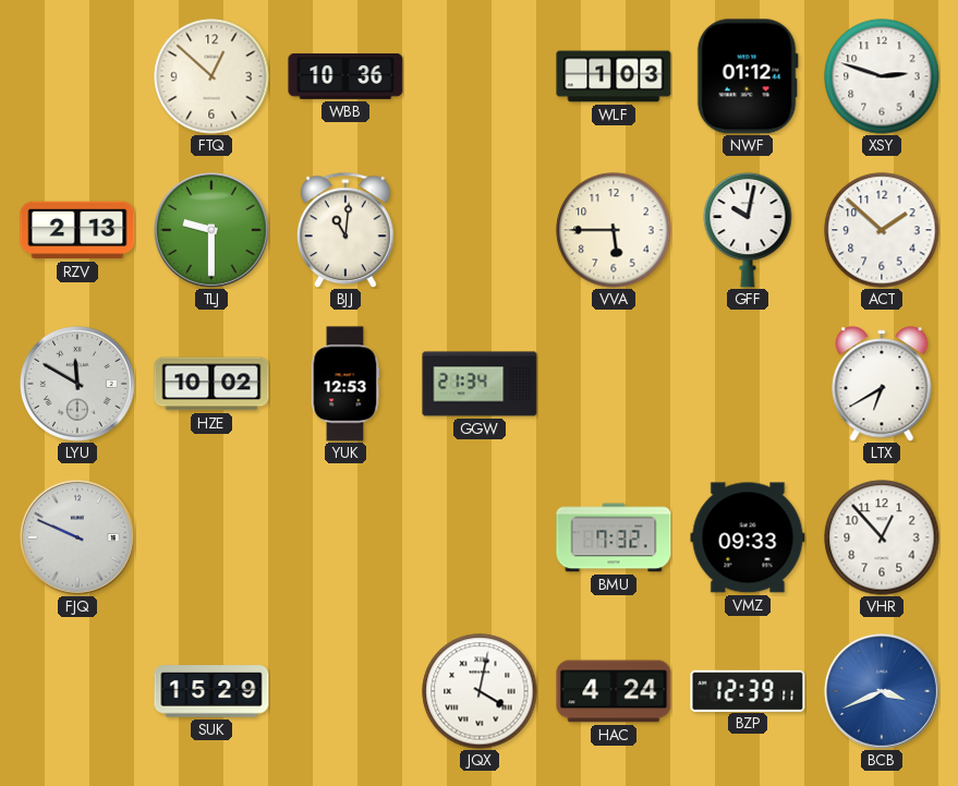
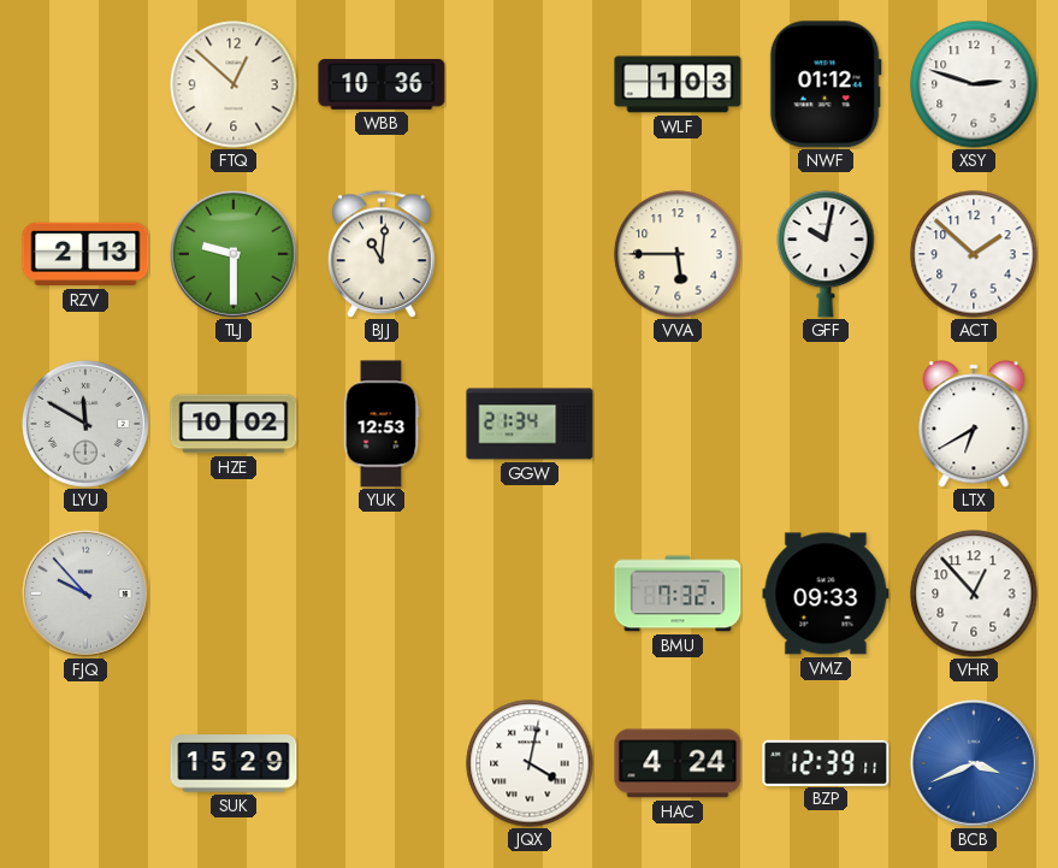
FJQ: 9:49 -> 9:53
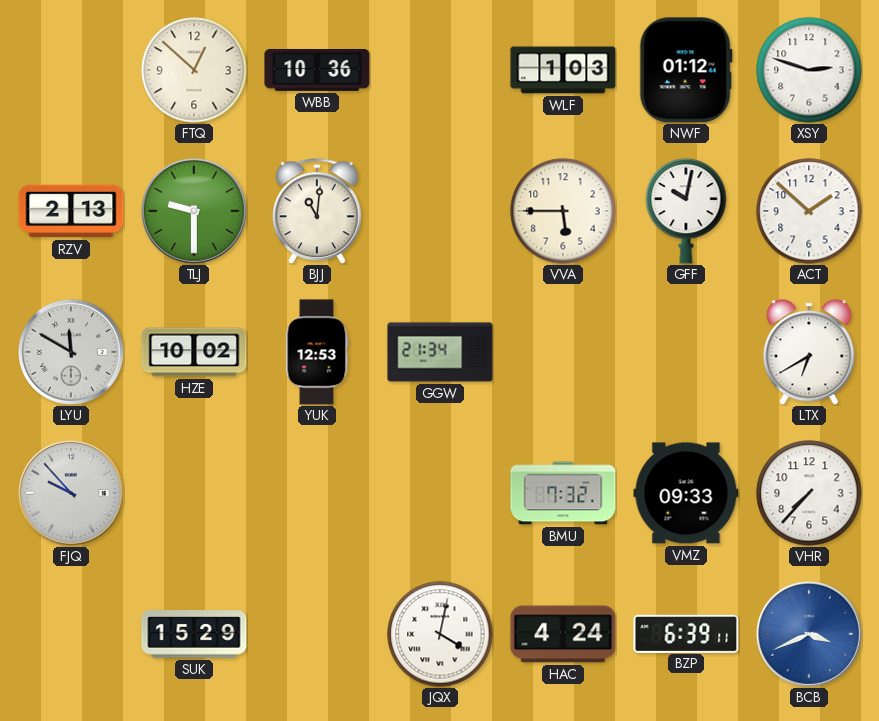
VHR: 12:53 -> 7:37
BZP: 12:39 -> 6:39
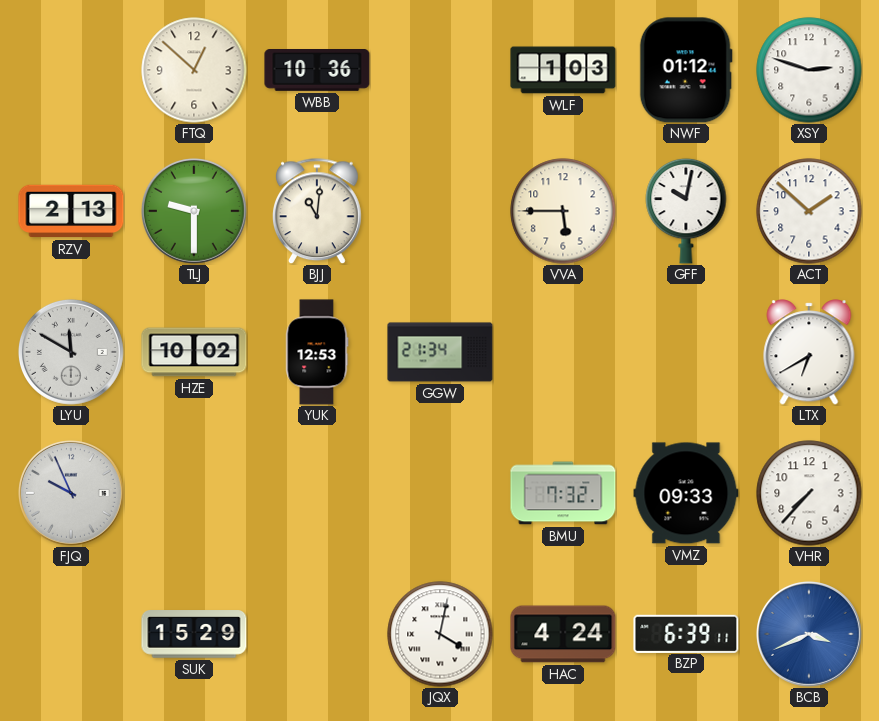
FJQ: 9:53 -> 9:56
